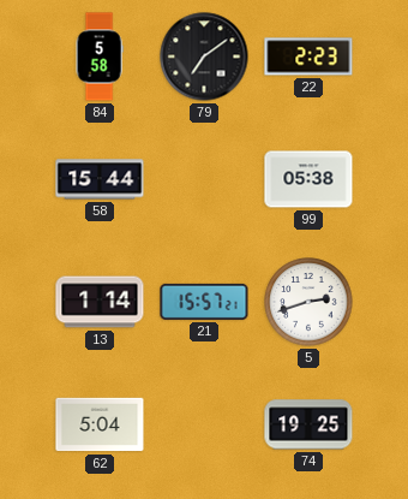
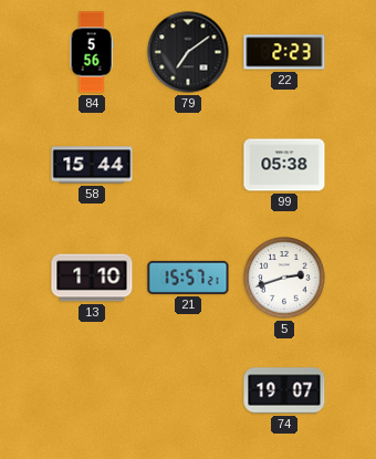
84: 5:58 -> 5:56
13: 1:14 -> 1:10
62: 5:04 -> none
74: 19:25 -> 19:07
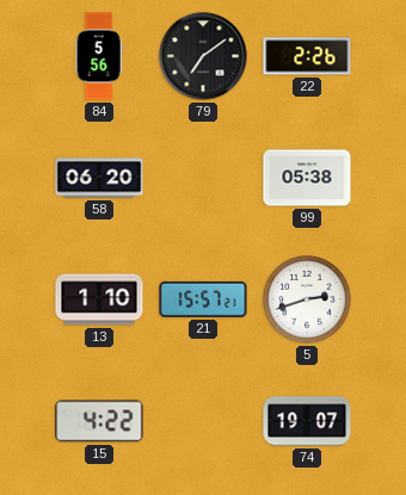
22: 2:23 -> 2:26
58: 15:44 -> 06:20
15: none -> 4:22
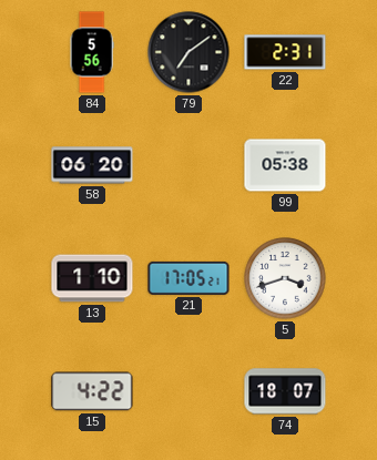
22: 2:26 -> 2:31
21: 15:57 -> 17:05
5: 2:42 -> 3:42
74: 19:07 -> 18:07
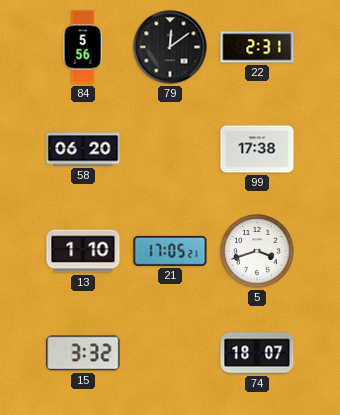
79: 7:09 -> 12:09
99: 05:38 -> 17:38
15: 4:22 -> 3:32
